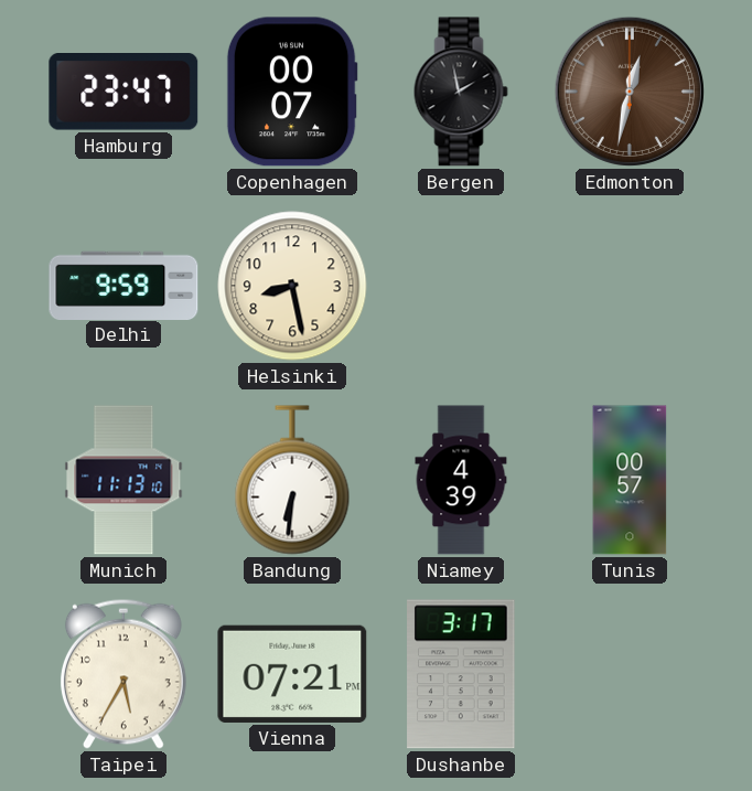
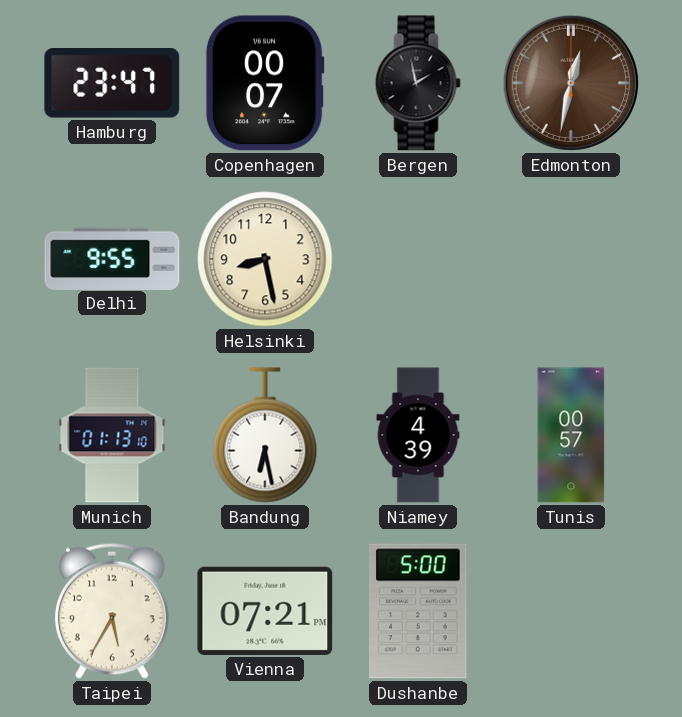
Delhi: 9:59 -> 9:55
Munich: 11:13 -> 01:13
Bandung: 6:31 -> 6:28
Dushanbe: 3:17 -> 5:00
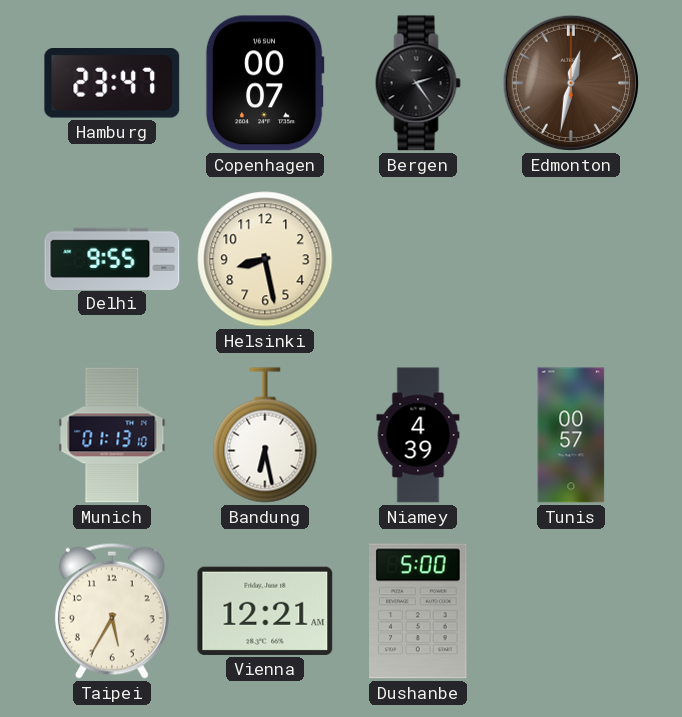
Bergen: 1:58 -> 2:24
Vienna: 07:21 -> 12:21
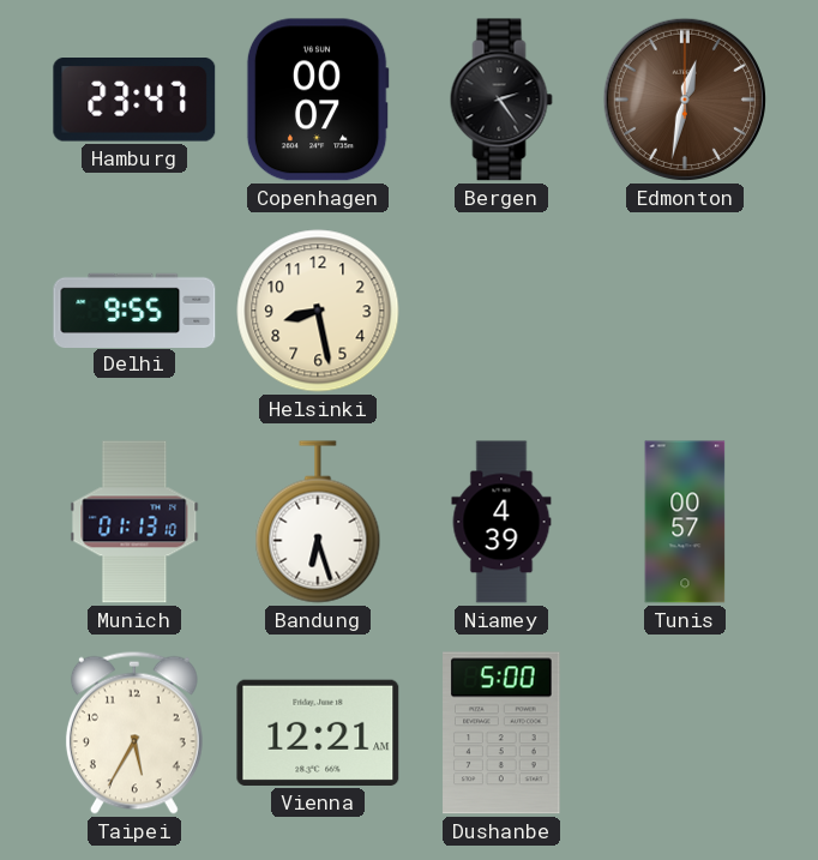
Bandung: 6:28 -> 6:27
